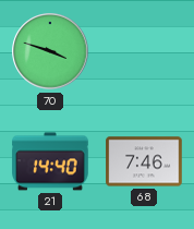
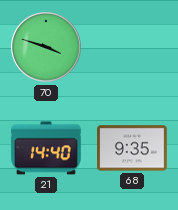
68: 7:46 -> 9:35
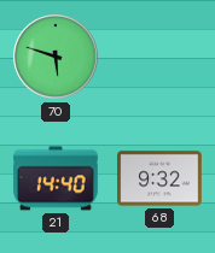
70: 3:48 -> 5:48
68: 9:35 -> 9:32
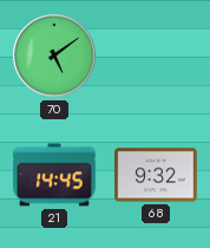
70: 5:48 -> 5:09
21: 14:40 -> 14:45
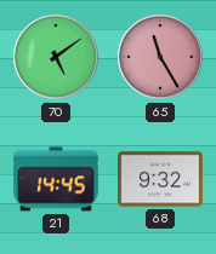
65: none -> 11:25
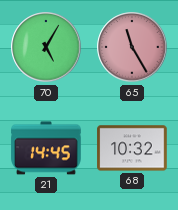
70: 5:09 -> 5:05
68: 9:32 -> 10:32
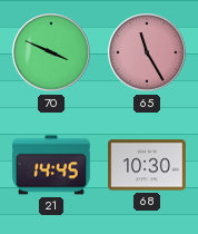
70: 5:05 -> 3:49
68: 10:32 -> 10:30
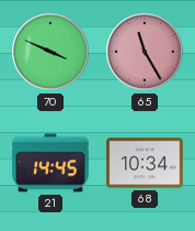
68: 10:30 -> 10:34
